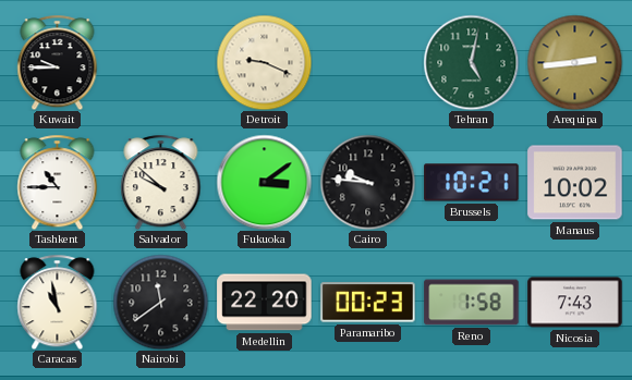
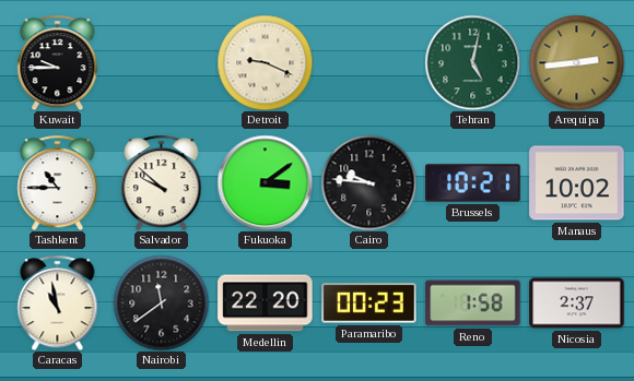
Nicosia: 7:43 -> 2:37
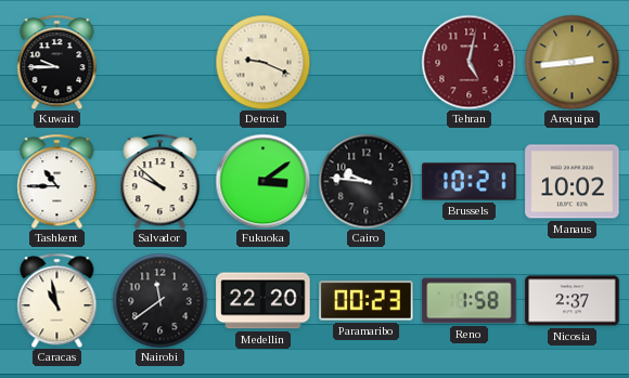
Tehran dial: green -> burgundy
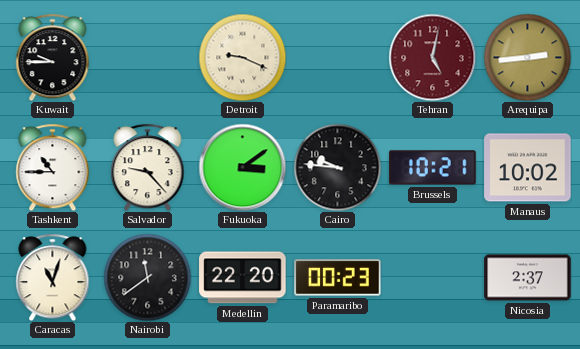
Salvador: 9:52 -> 9:23
Caracas: 10:58 -> 11:03
Reno: 1:58 -> none
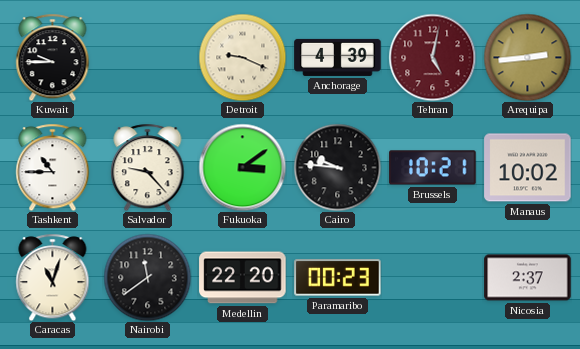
Anchorage: none -> 4:39
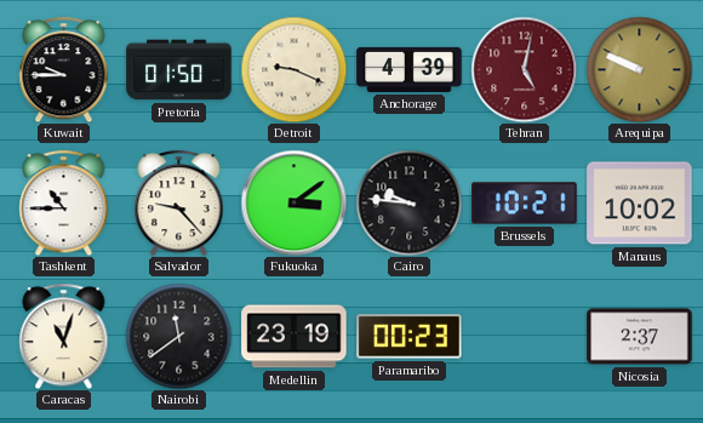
Pretoria: none -> 01:50
Arequipa: 2:44 -> 9:49
Medellin: 22:20 -> 23:19
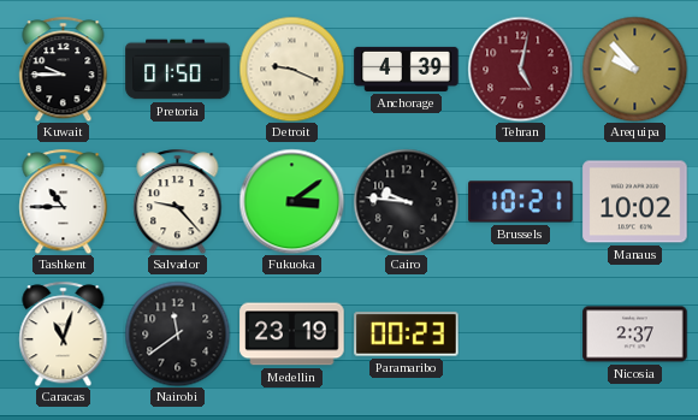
Arequipa: 9:49 -> 9:53
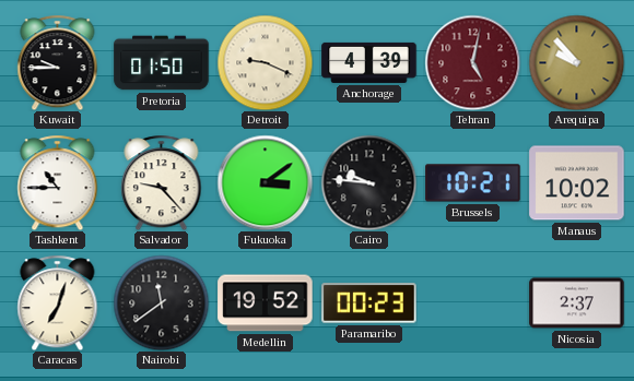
Caracas: 11:03 -> 7:03
Medellin: 23:19 -> 19:52
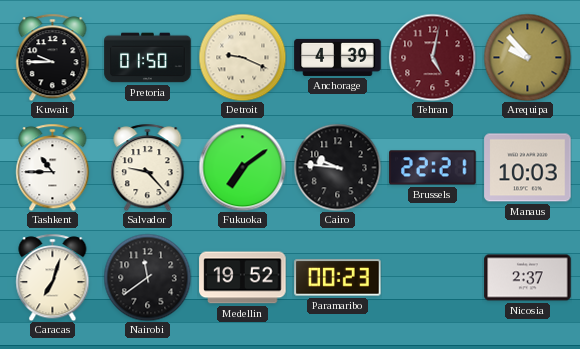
Fukuoka: 3:09 -> 7:09
Brussels: 10:21 -> 22:21
Manaus: 10:02 -> 10:03
